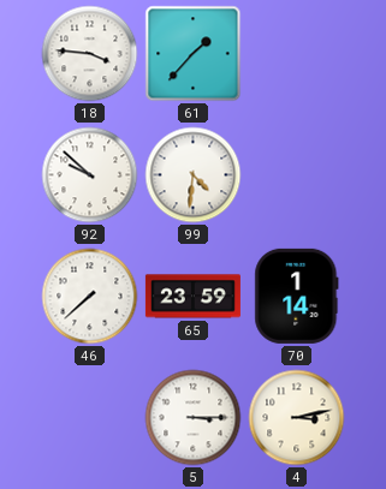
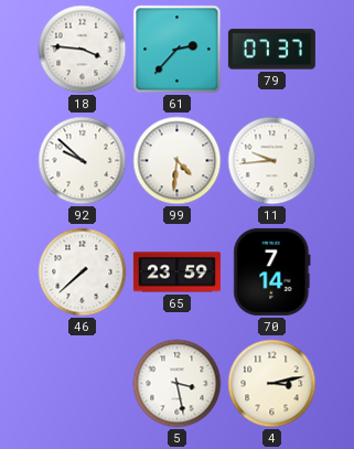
61: 1:37 -> 2:37
79: none -> 07:37
11: none -> 9:44
70: 1:14 -> 7:14
5: 3:15 -> 3:28
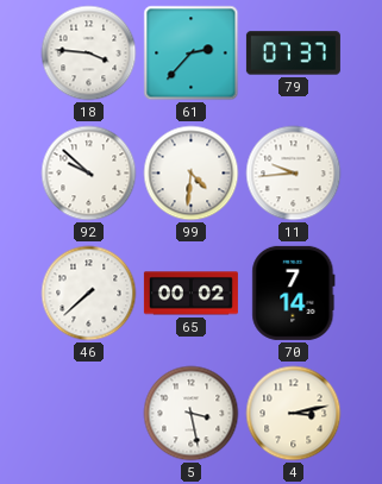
65: 23:59 -> 00:02
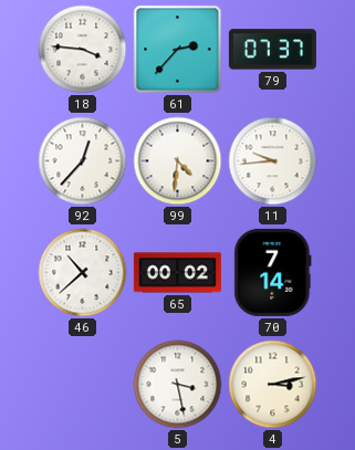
92: 9:52 -> 12:37
46: 7:38 -> 10:38
